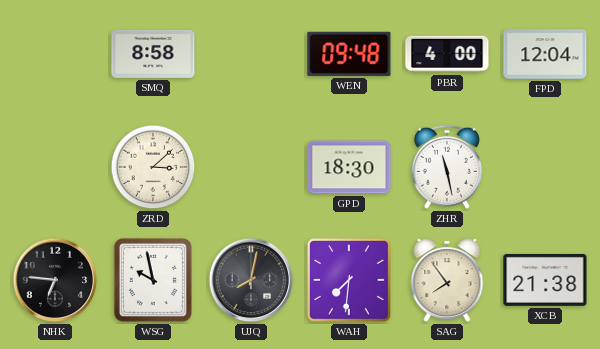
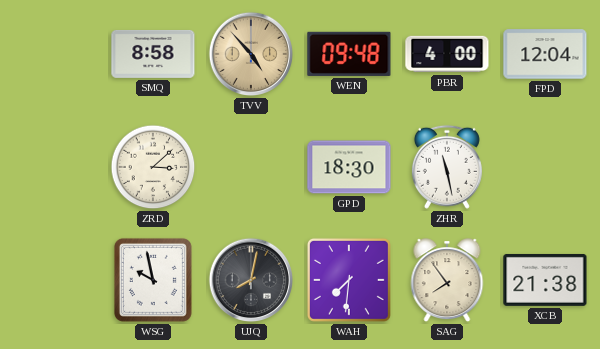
TVV: none -> 4:53
NHK: 6:46 -> none
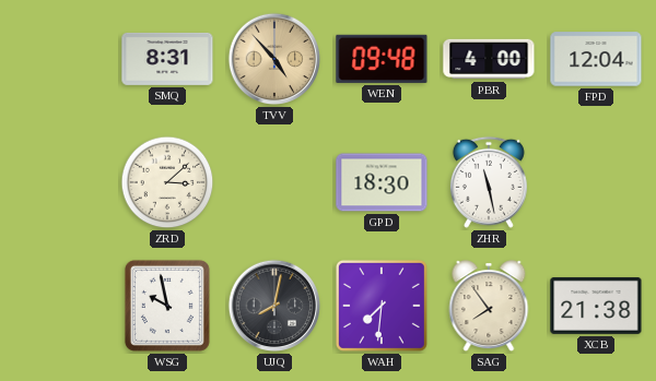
SMQ: 8:58 -> 8:31
